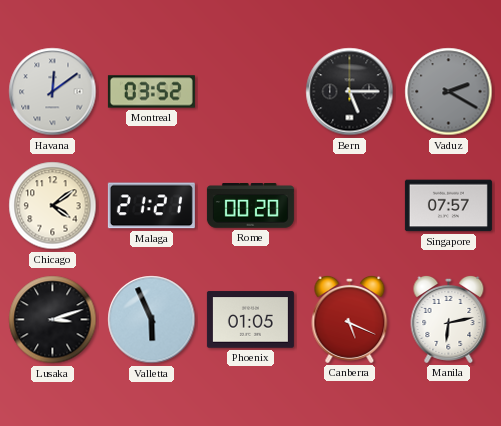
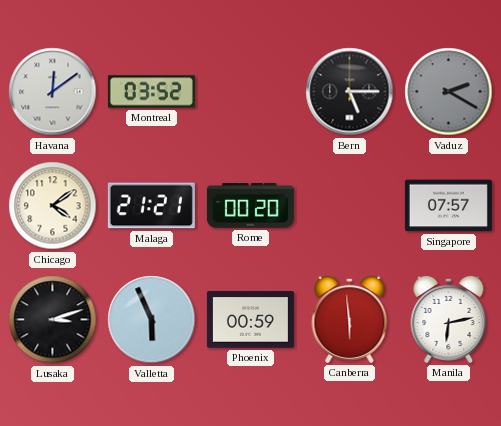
Phoenix: 01:05 -> 00:59
Canberra: 5:19 -> 5:59
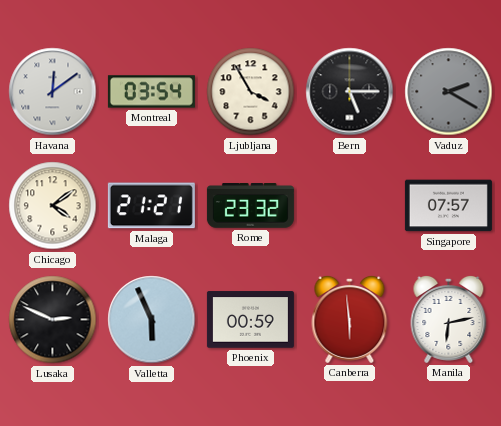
Montreal: 03:52 -> 03:54
Ljubljana: none -> 3:55
Rome: 00:20 -> 23:32
Lusaka: 3:12 -> 2:49
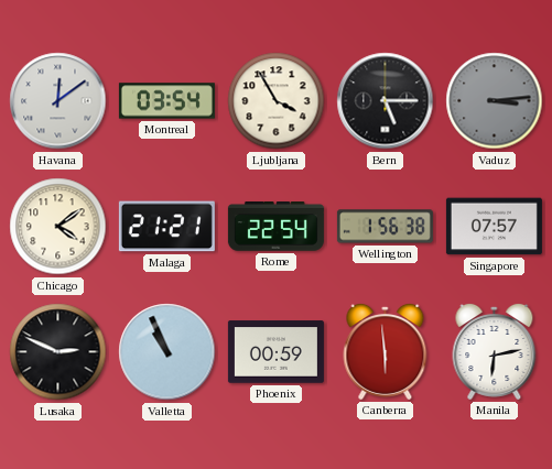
Vaduz: 2:20 -> 3:14
Rome: 23:32 -> 22:54
Wellington: none -> 1:56
Valletta: 5:56 -> 10:56
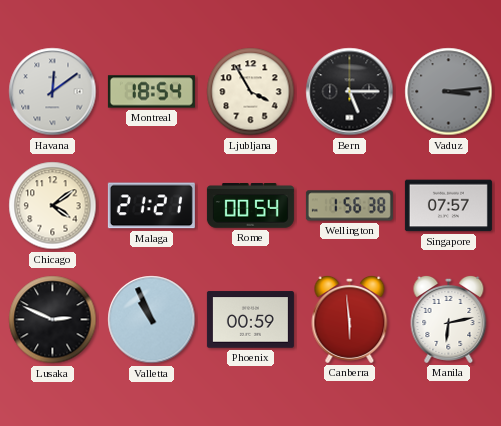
Montreal: 03:54 -> 18:54
Rome: 22:54 -> 00:54
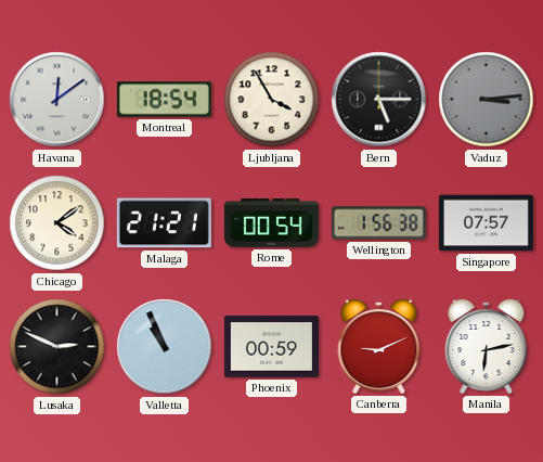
Canberra: 5:59 -> 9:11
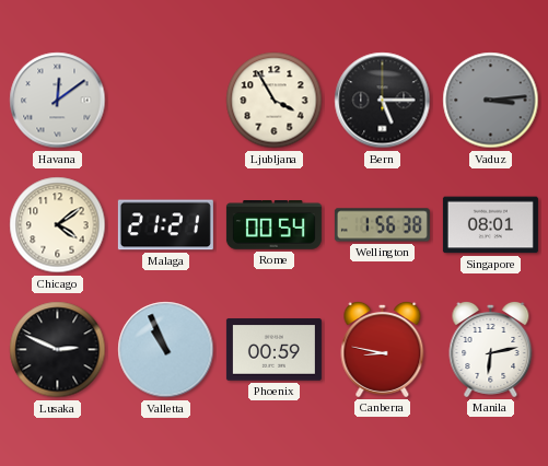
Montreal: 18:54 -> none
Singapore: 07:57 -> 08:01
Canberra: 9:11 -> 8:47
